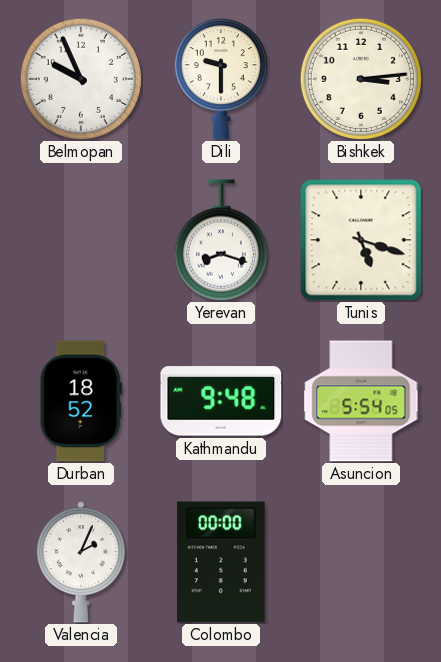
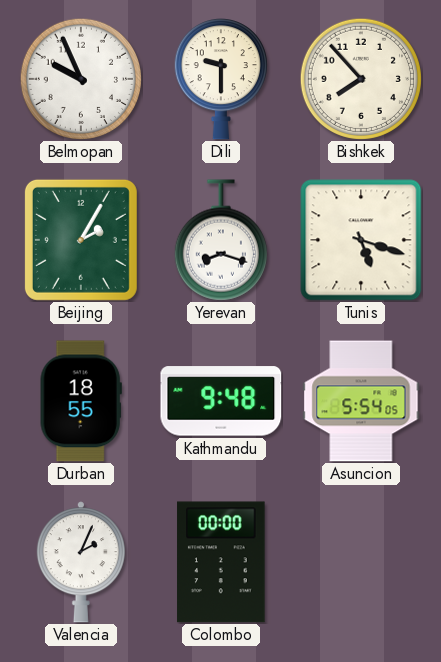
Bishkek: 3:14 -> 7:53
Beijing: none -> 2:05
Durban: 18:52 -> 18:55
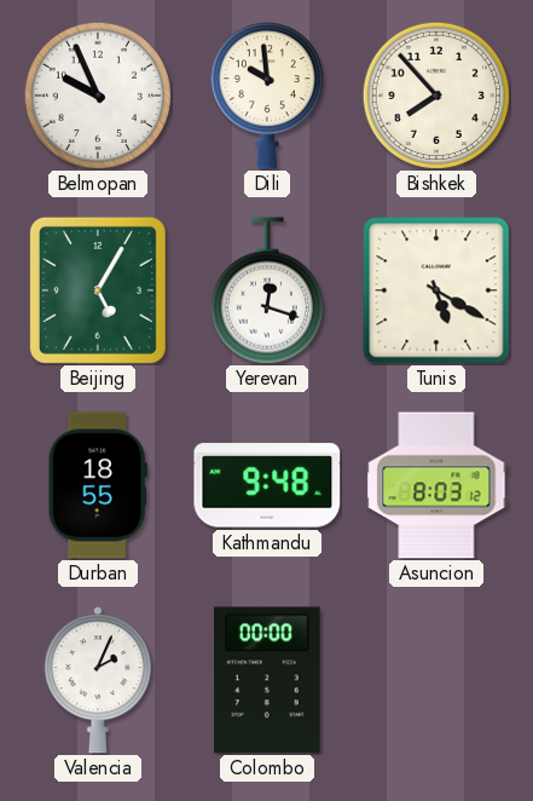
Dili: 9:30 -> 9:59
Beijing: 2:05 -> 5:05
Yerevan: 8:18 -> 12:18
Tunis: 5:18 -> 5:20
Asuncion: 5:54 -> 8:03
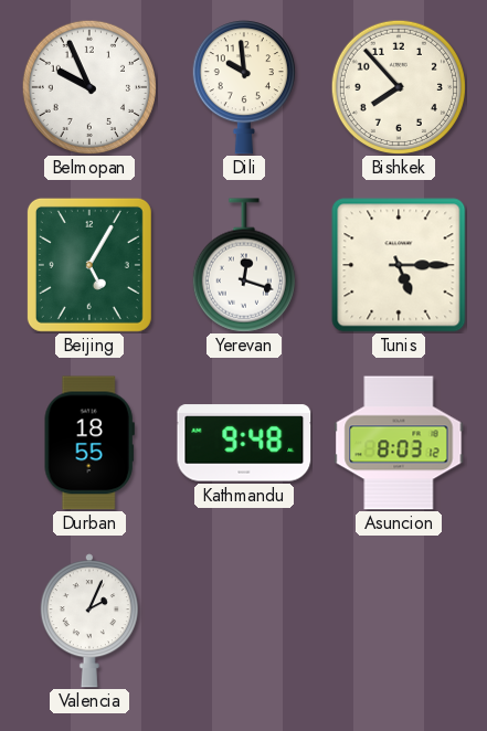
Tunis: 5:20 -> 5:15
Colombo: 00:00 -> none
